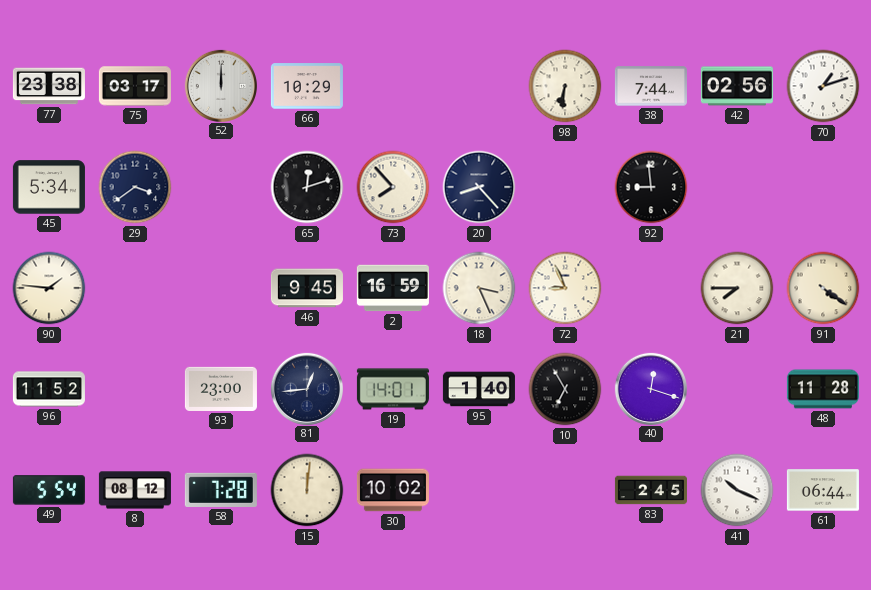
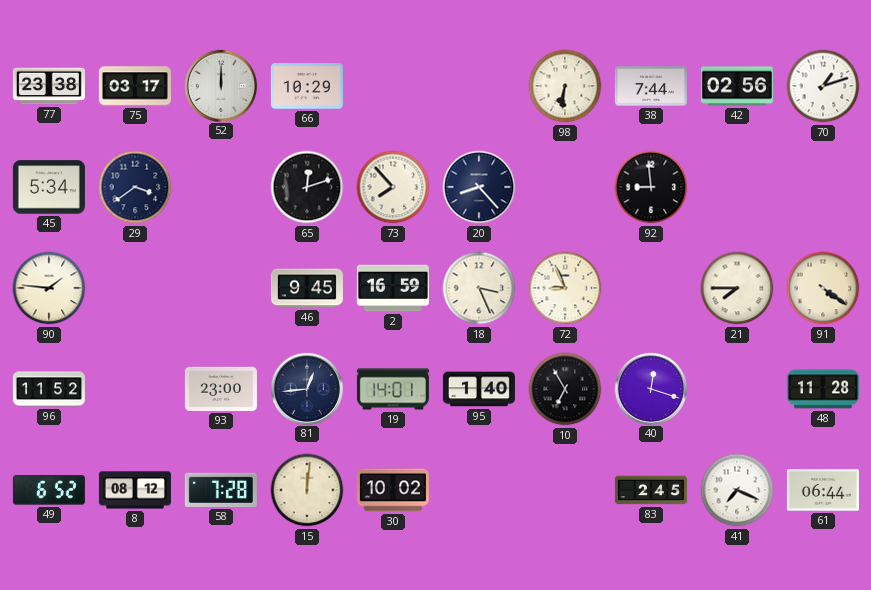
49: 5:54 -> 6:52
41: 10:19 -> 7:19
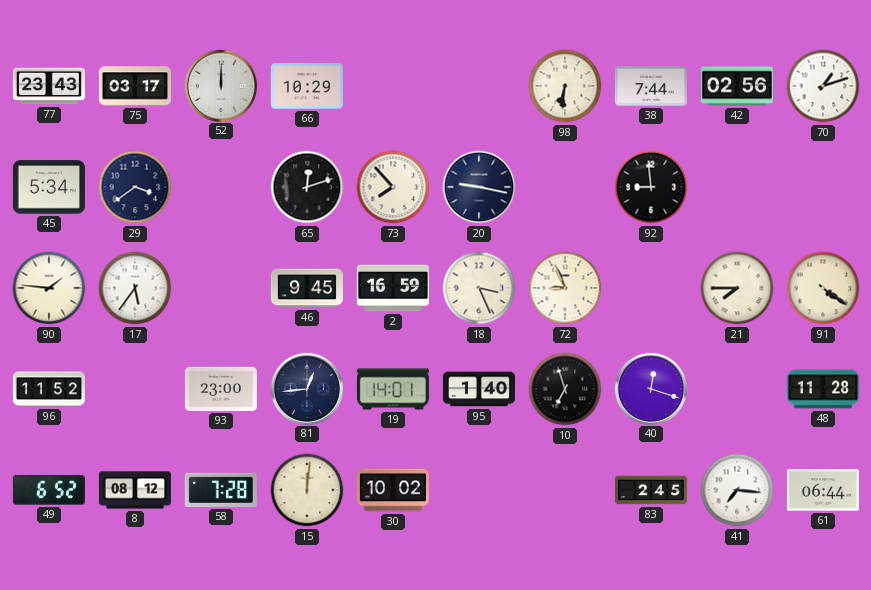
77: 23:38 -> 23:43
20: 8:23 -> 9:17
17: none -> 5:36
10: 6:55 -> 6:57
41: 7:19 -> 7:16
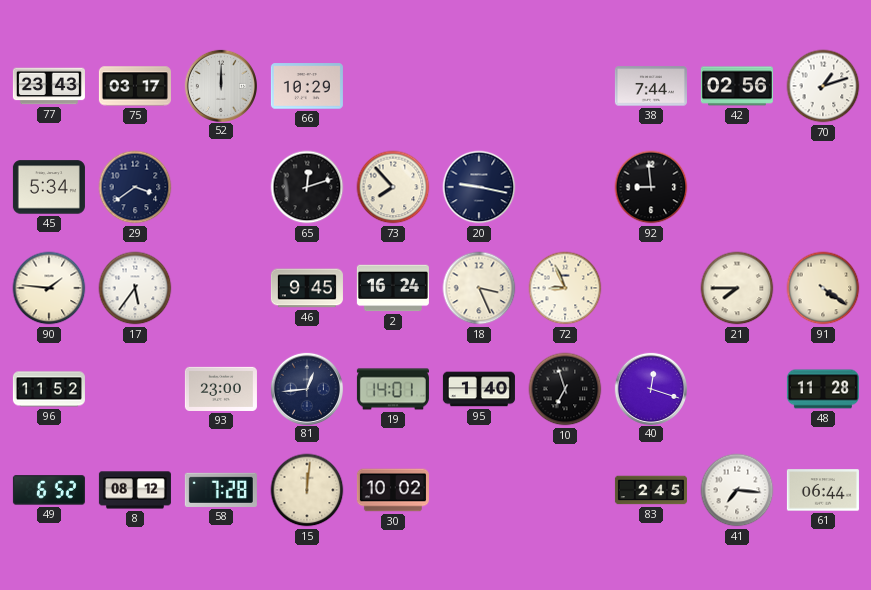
98: 6:31 -> none
2: 16:59 -> 16:24
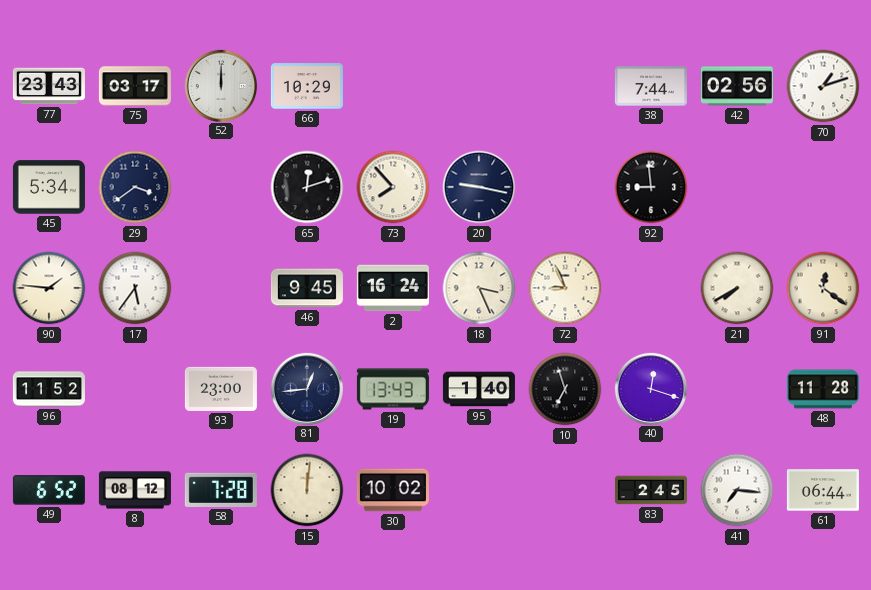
21: 7:45 -> 7:40
91: 4:21 -> 12:21
19: 14:01 -> 13:43
